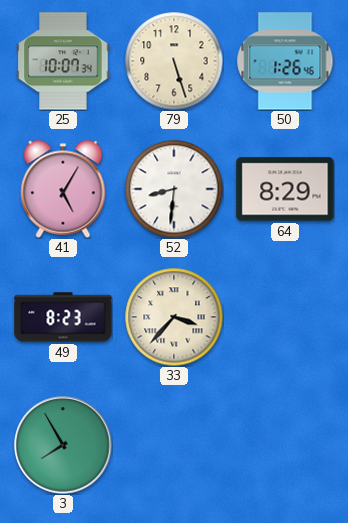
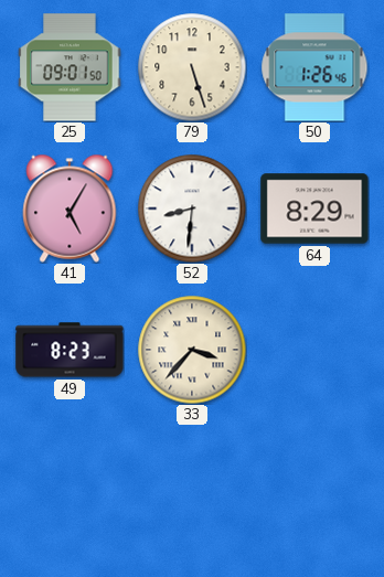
25: 10:07 -> 09:01
3: 7:55 -> none
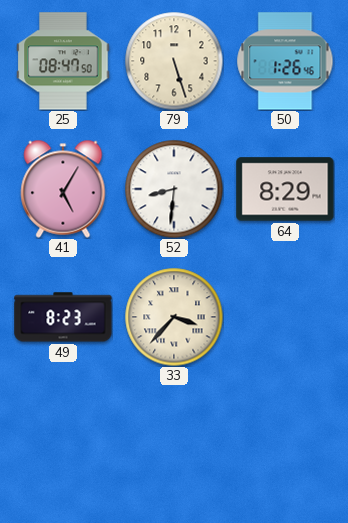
25: 09:01 -> 08:47
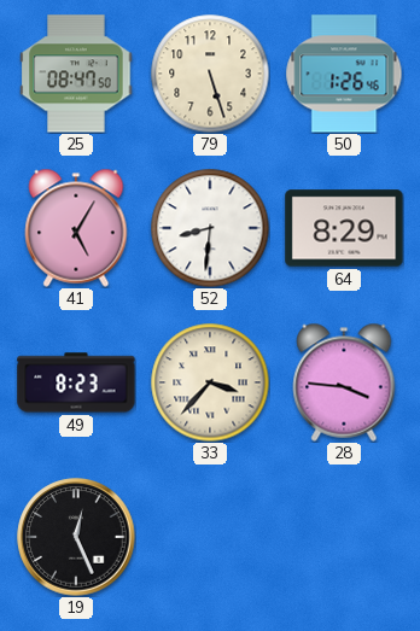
28: none -> 3:46
19: none -> 12:26
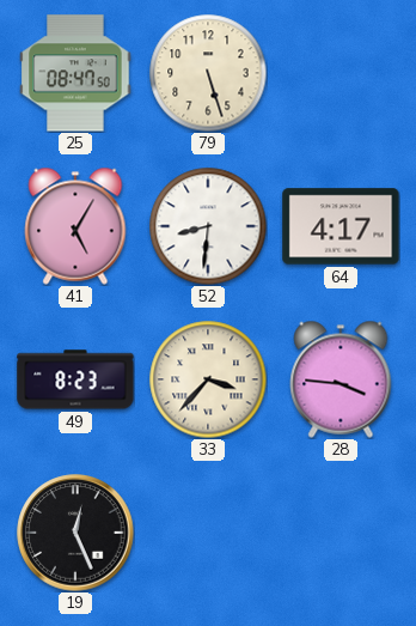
50: 1:26 -> none
64: 8:29 -> 4:17
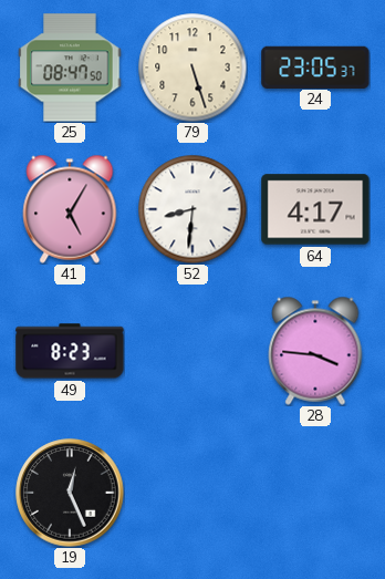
24: none -> 23:05
33: 3:37 -> none
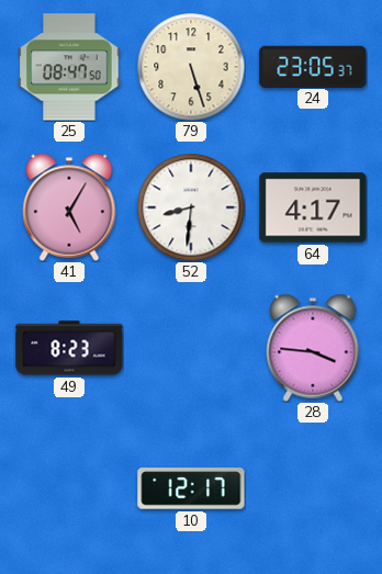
19: 12:26 -> none
10: none -> 12:17
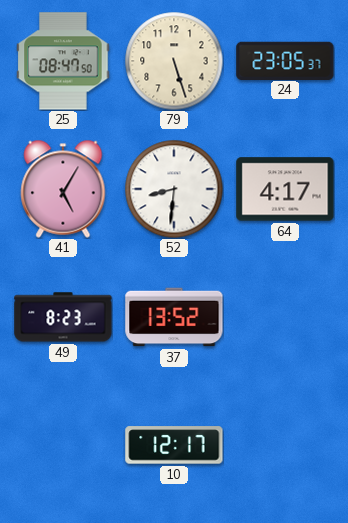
37: none -> 13:52
28: 3:46 -> none
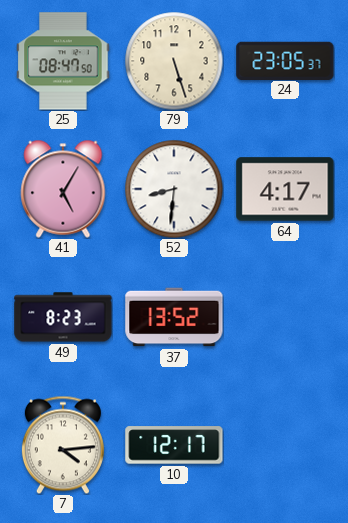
7: none -> 4:14
